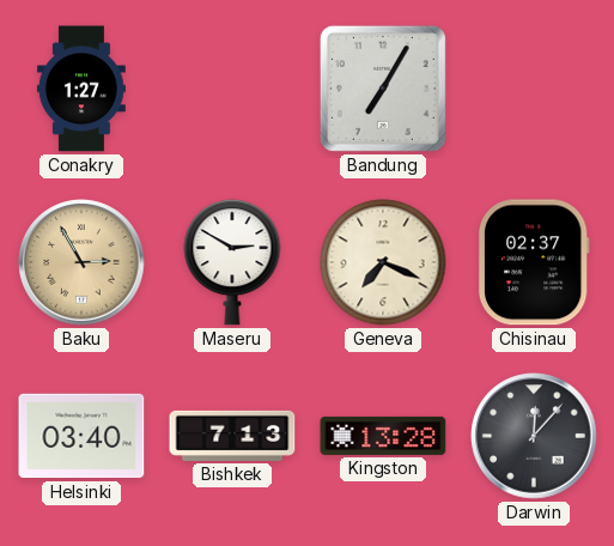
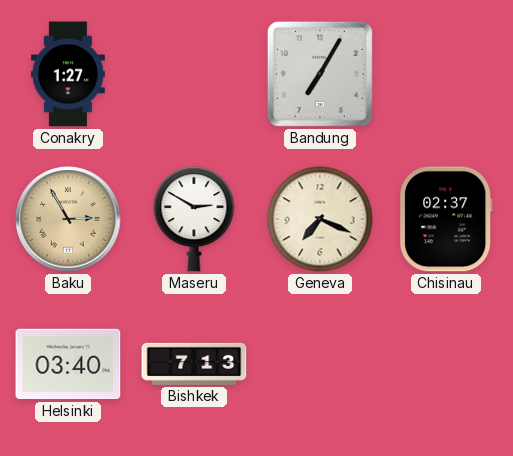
Kingston: 13:28 -> none
Darwin: 12:07 -> none
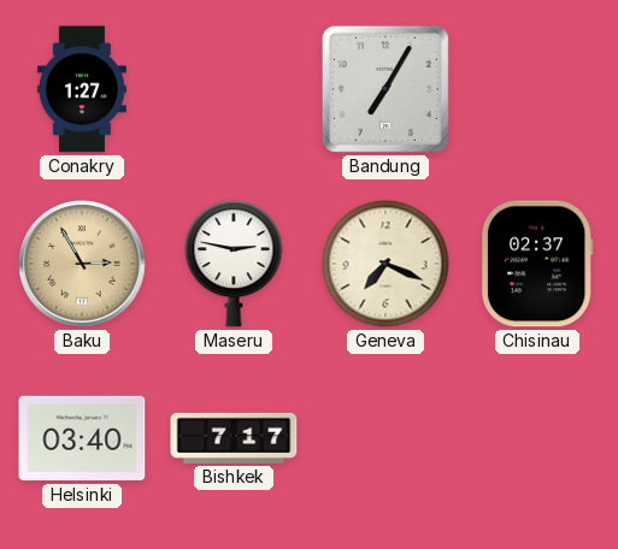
Maseru: 2:50 -> 2:47
Bishkek: 7:13 -> 7:17
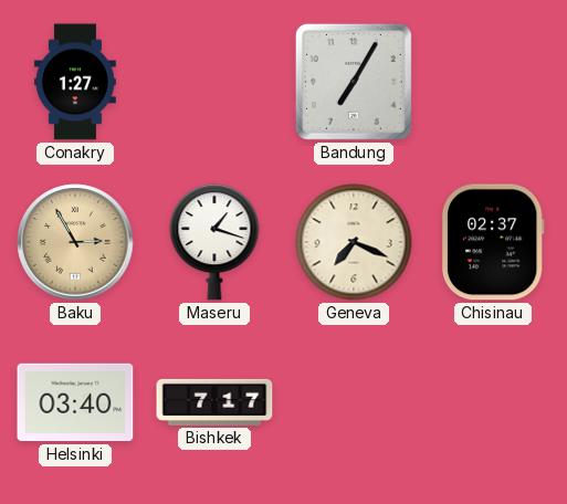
Maseru: 2:47 -> 1:18
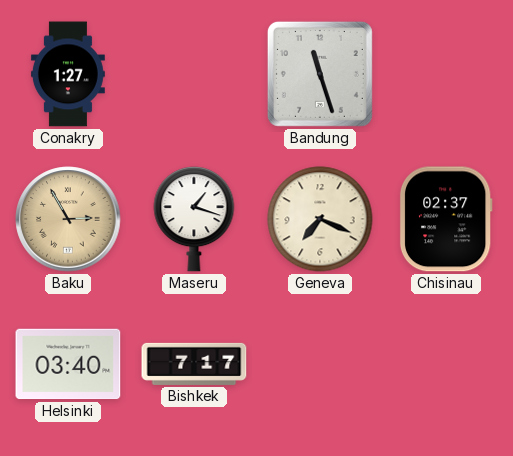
Bandung: 7:05 -> 11:27
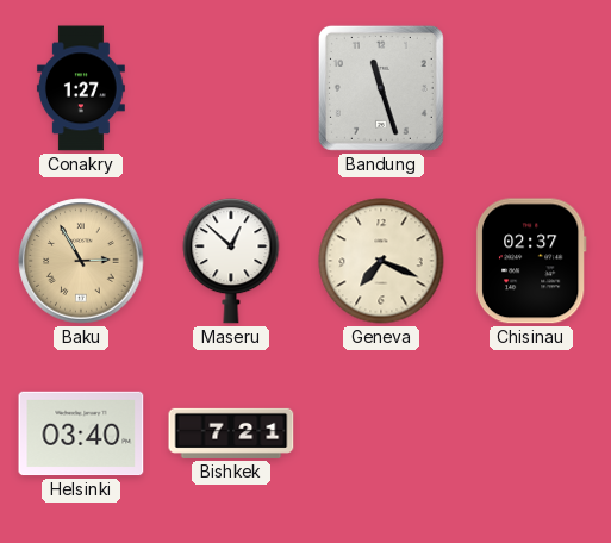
Maseru: 1:18 -> 12:52
Bishkek: 7:17 -> 7:21
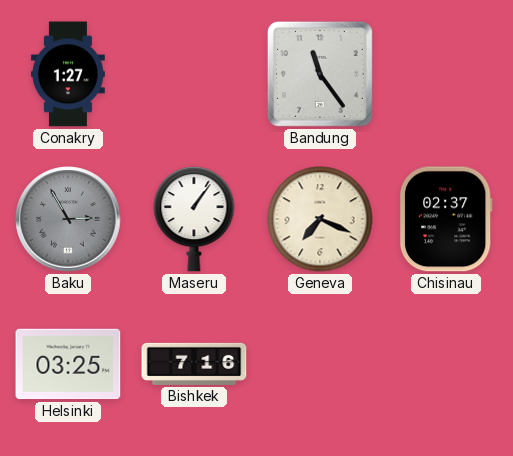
Bandung: 11:27 -> 11:24
Baku dial: champagne -> grey
Maseru: 12:52 -> 1:06
Helsinki: 03:40 -> 03:25
Bishkek: 7:21 -> 7:16
